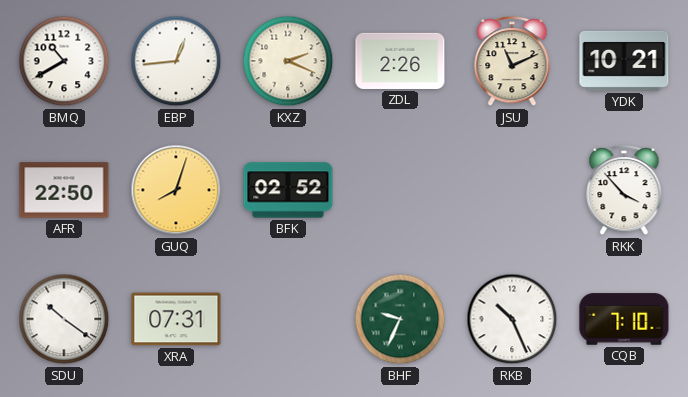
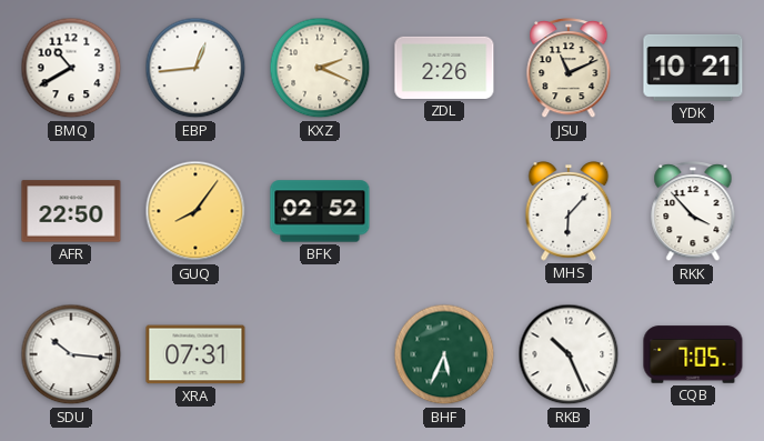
GUQ: 8:03 -> 8:06
MHS: none -> 6:07
SDU: 10:21 -> 10:16
BHF: 9:34 -> 5:34
CQB: 7:10 -> 7:05
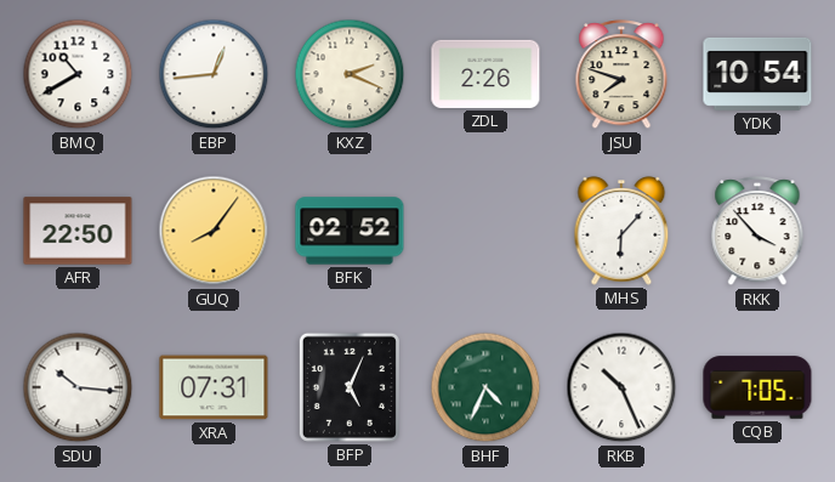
JSU: 11:11 -> 7:48
YDK: 10:21 -> 10:54
BFP: none -> 5:04
BHF: 5:34 -> 4:34
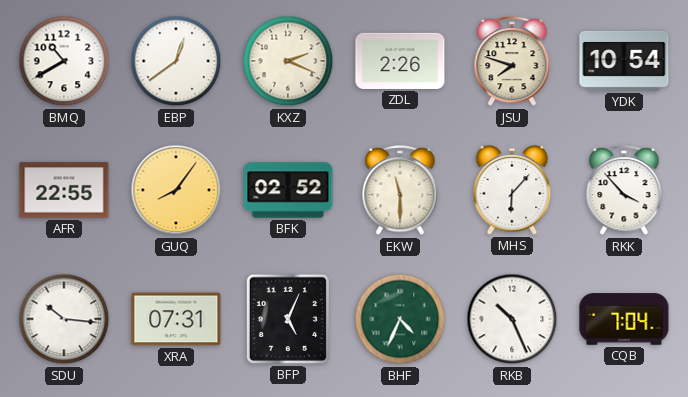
EBP: 12:44 -> 12:39
AFR: 22:50 -> 22:55
EKW: none -> 11:30
CQB: 7:05 -> 7:04
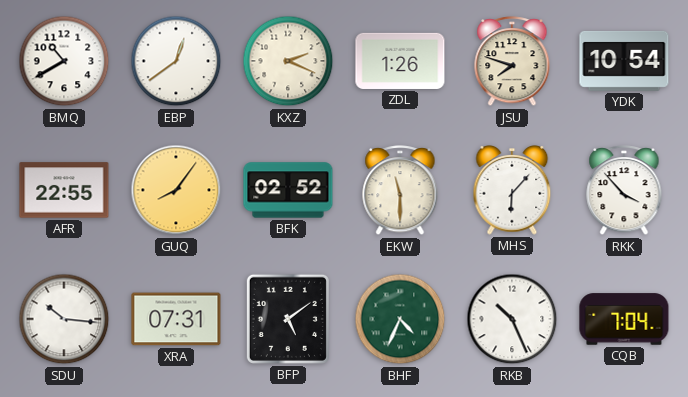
ZDL: 2:26 -> 1:26
BFP: 5:04 -> 5:09
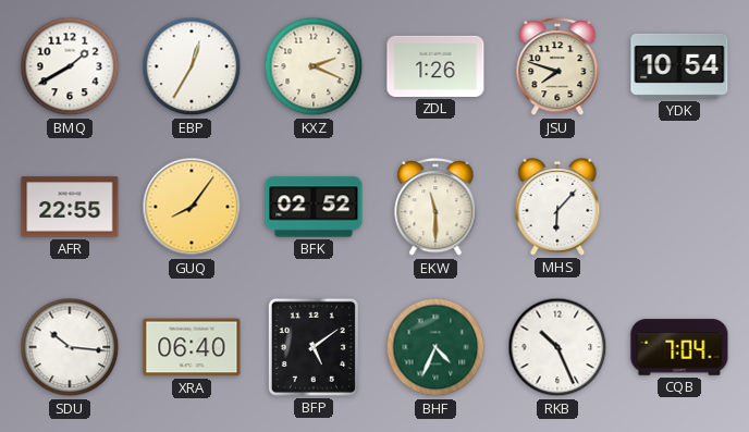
BMQ: 10:40 -> 1:40
EBP: 12:39 -> 12:35
RKK: 3:53 -> none
XRA: 07:31 -> 06:40
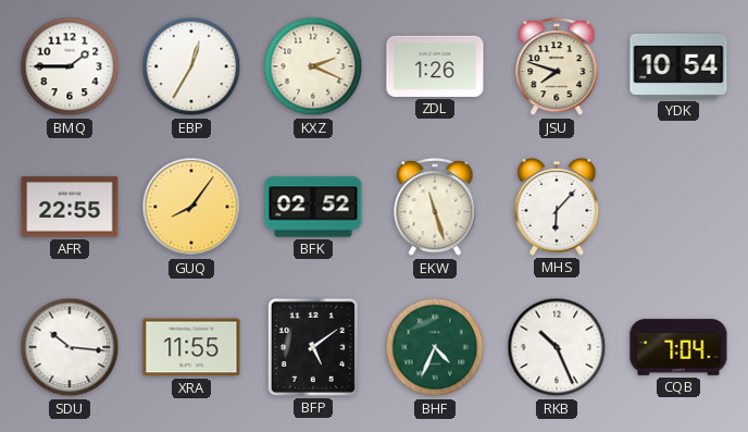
BMQ: 1:40 -> 1:45
EKW: 11:30 -> 11:27
XRA: 06:40 -> 11:55
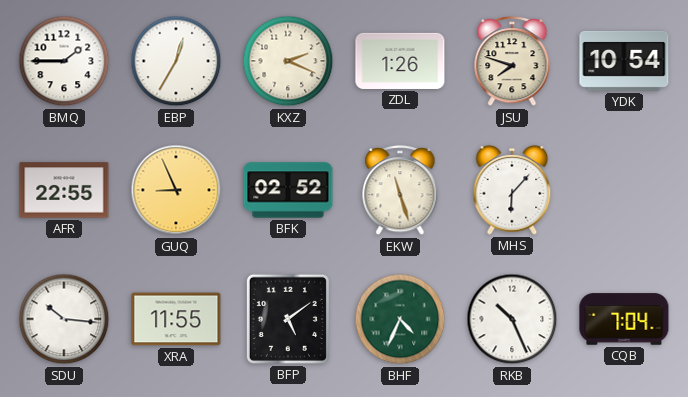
GUQ: 8:06 -> 8:56
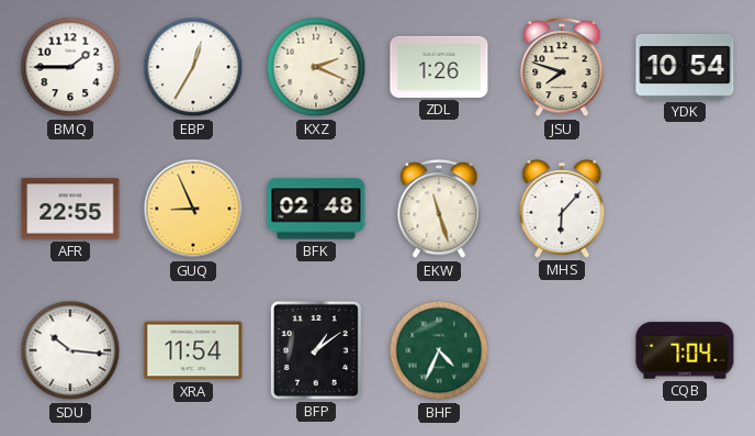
BFK: 02:52 -> 02:48
XRA: 11:55 -> 11:54
BFP: 5:09 -> 1:09
RKB: 10:26 -> none
